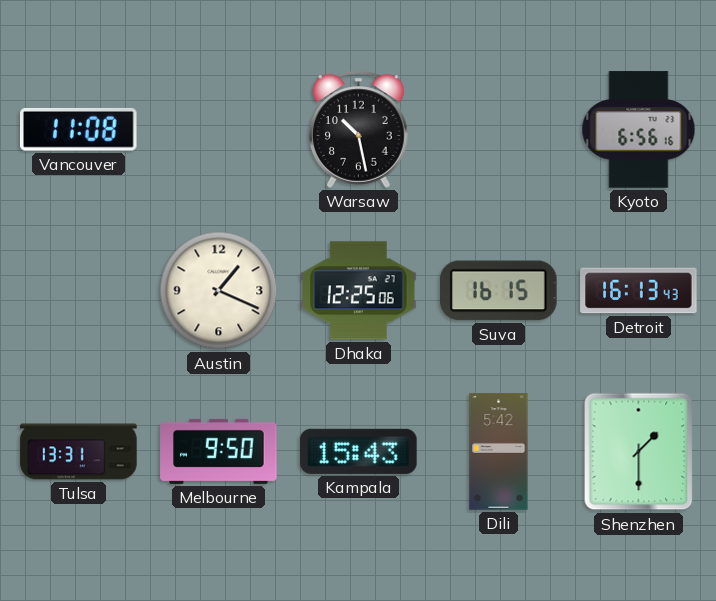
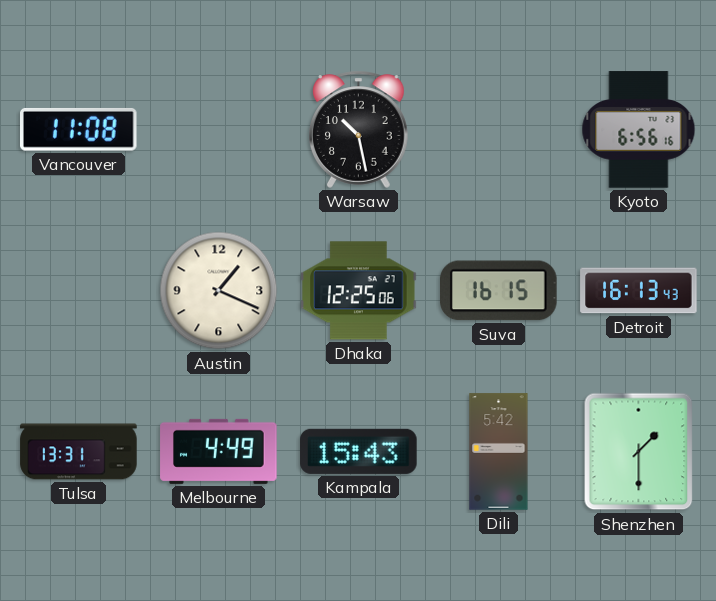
Melbourne: 9:50 -> 4:49
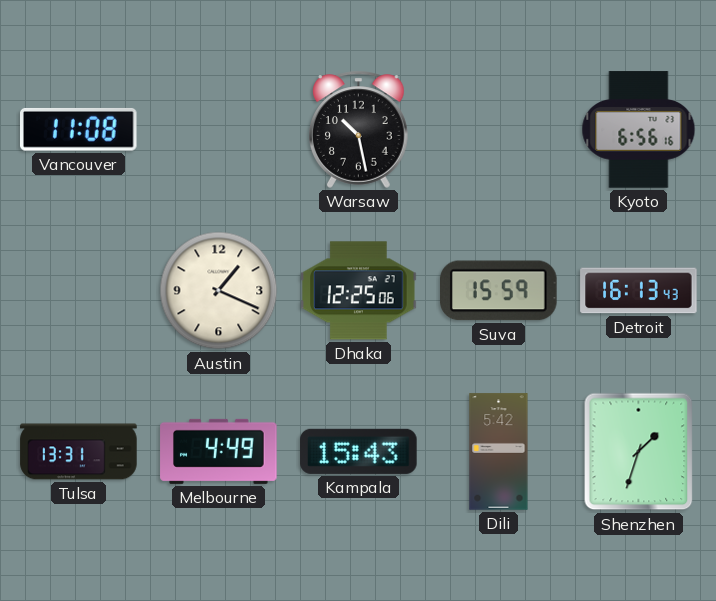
Suva: 16:15 -> 15:59
Shenzhen: 1:30 -> 1:33
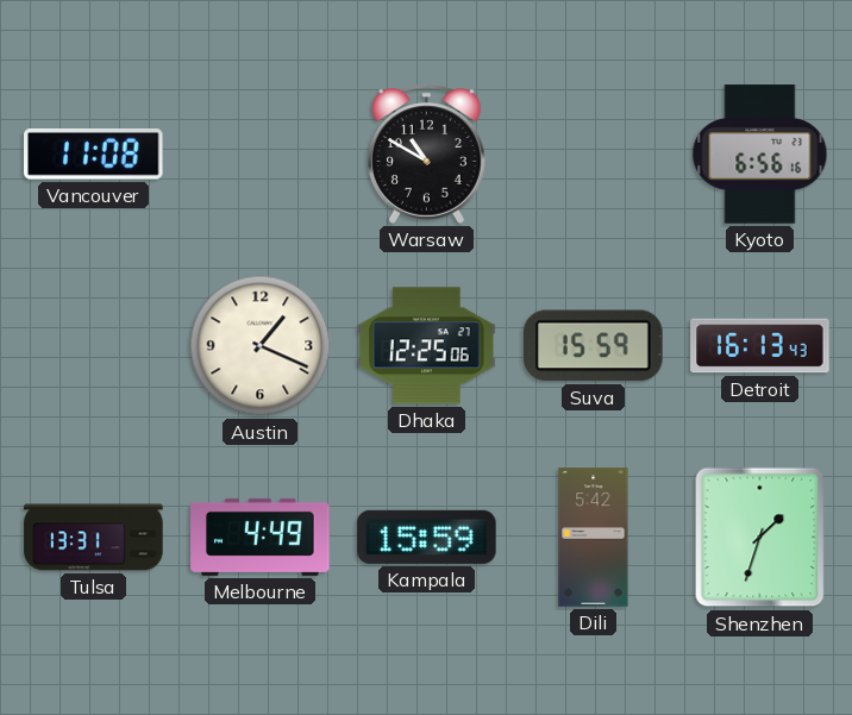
Warsaw: 10:28 -> 10:50
Kampala: 15:43 -> 15:59
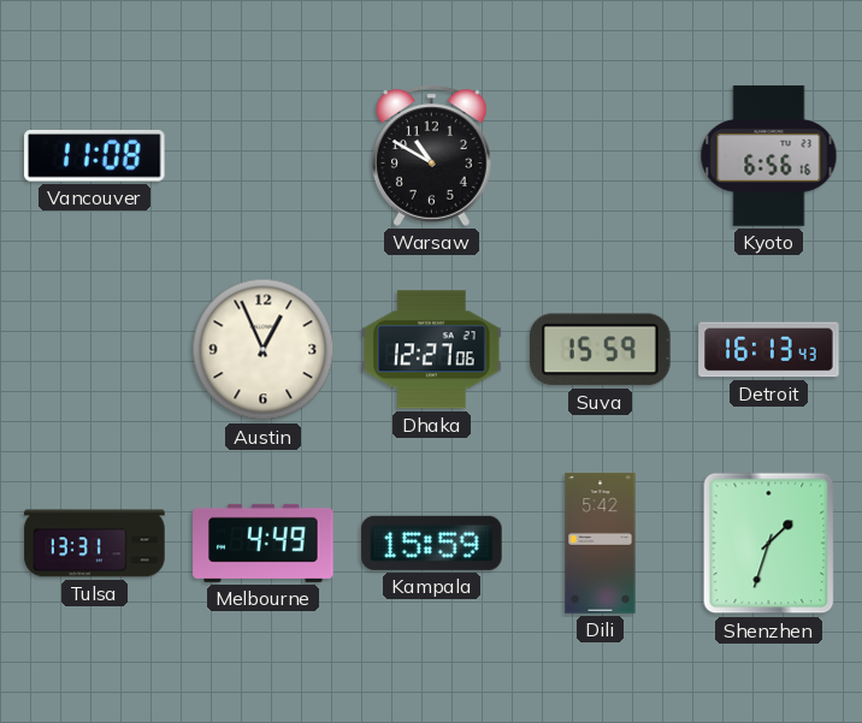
Austin: 1:19 -> 12:56
Dhaka: 12:25 -> 12:27
